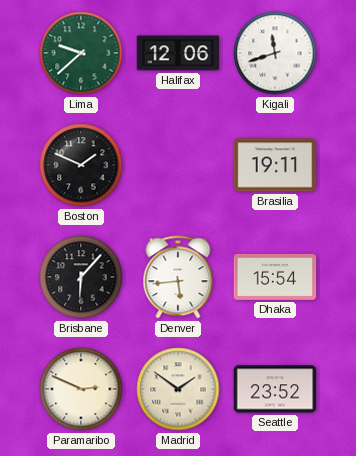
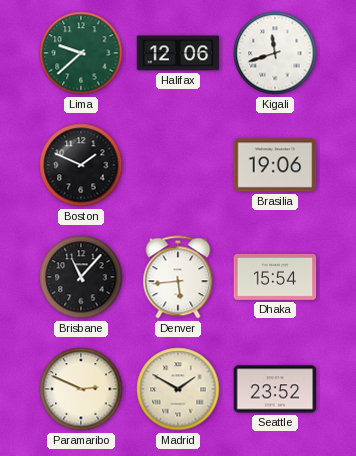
Brasilia: 19:11 -> 19:06
Brisbane: 6:07 -> 11:07
Madrid: 1:51 -> 1:50
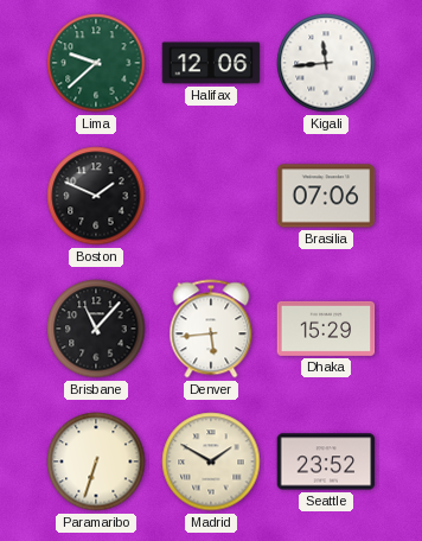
Kigali: 11:42 -> 11:44
Brasilia: 19:06 -> 07:06
Dhaka: 15:54 -> 15:29
Paramaribo: 2:49 -> 6:33
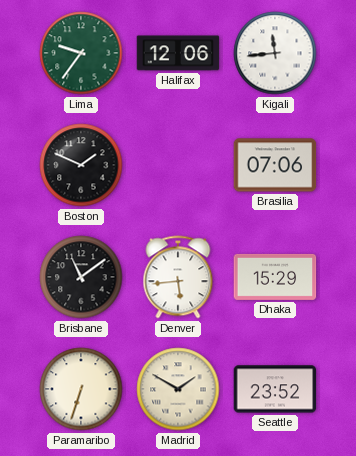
Lima: 9:38 -> 9:36
Brisbane: 11:07 -> 11:09
